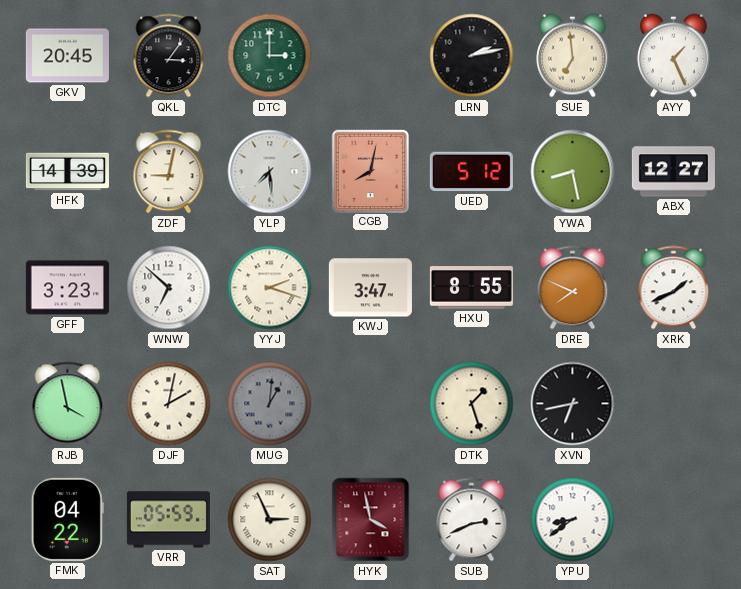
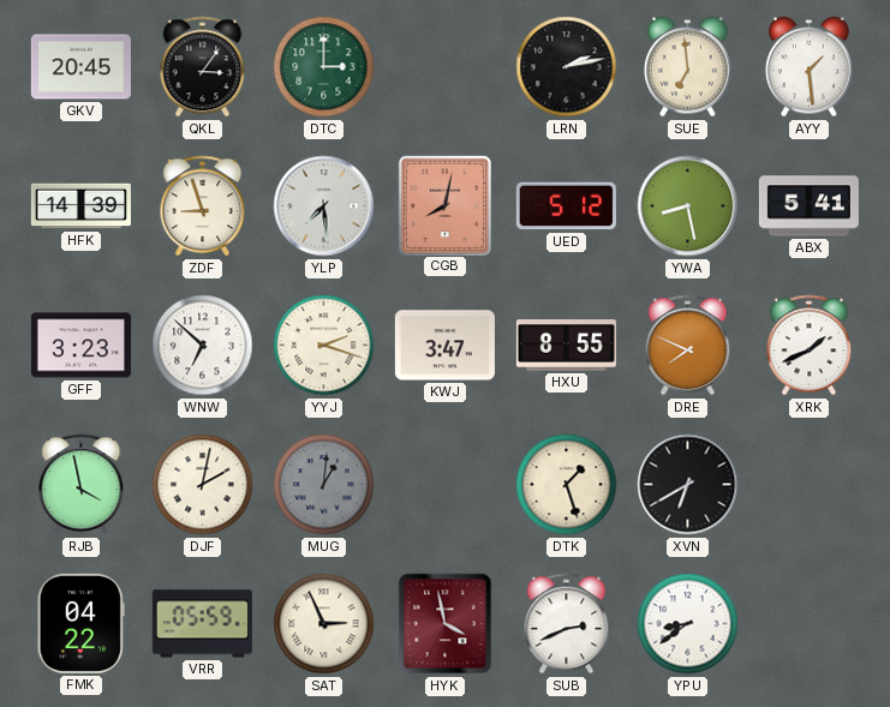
AYY: 1:26 -> 1:29
ZDF: 9:02 -> 8:57
ABX: 12:27 -> 5:41
XVN: 6:43 -> 6:40
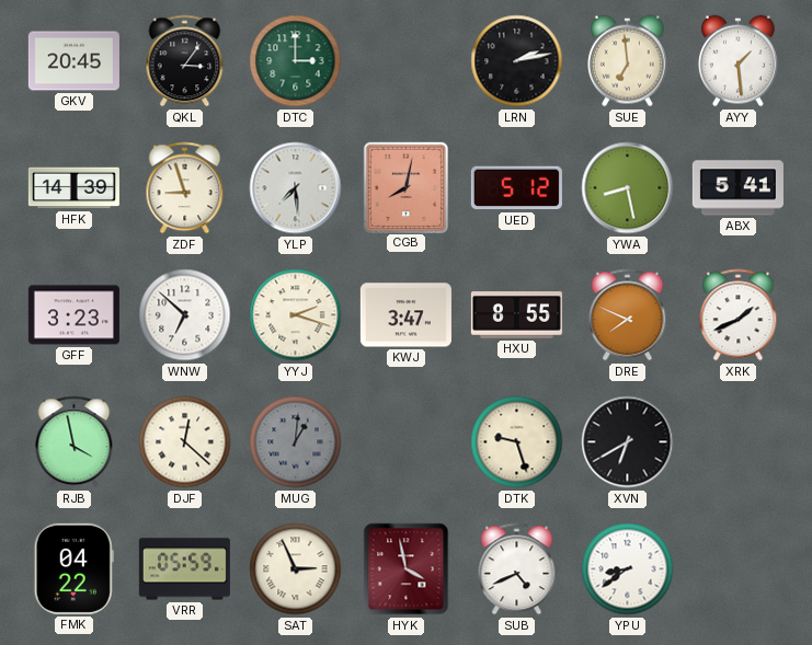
DJF: 2:02 -> 12:22
DTK: 1:27 -> 9:27
SUB: 2:41 -> 4:41
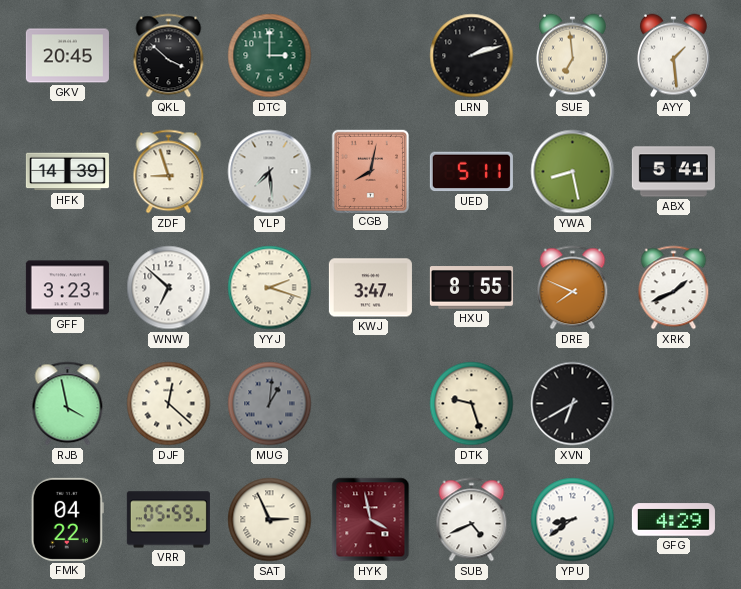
QKL: 3:06 -> 3:52
LRN: 2:13 -> 2:12
UED: 5:12 -> 5:11
GFG: none -> 4:29
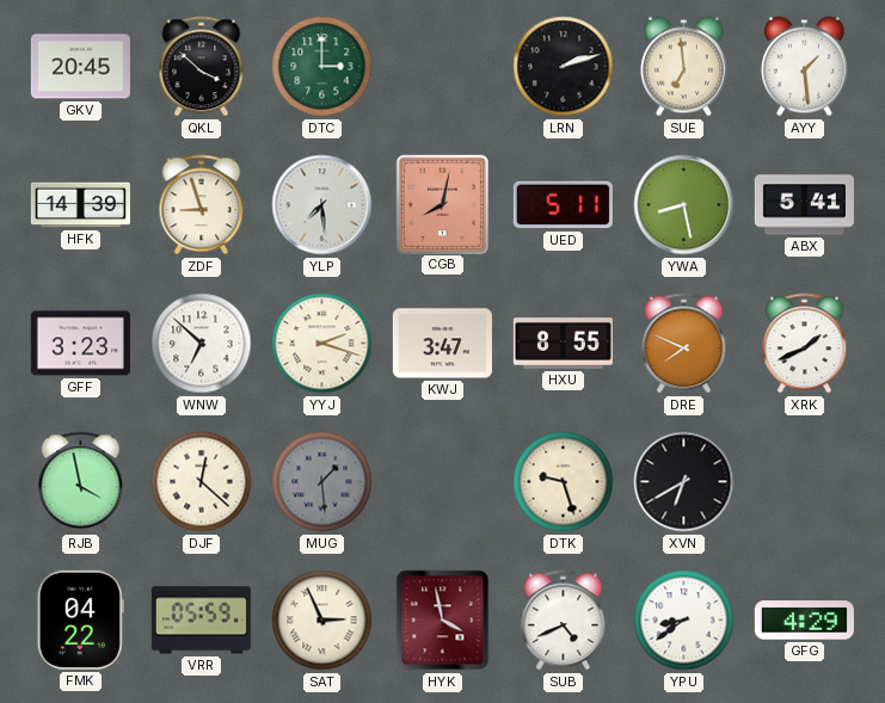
MUG: 1:01 -> 1:29
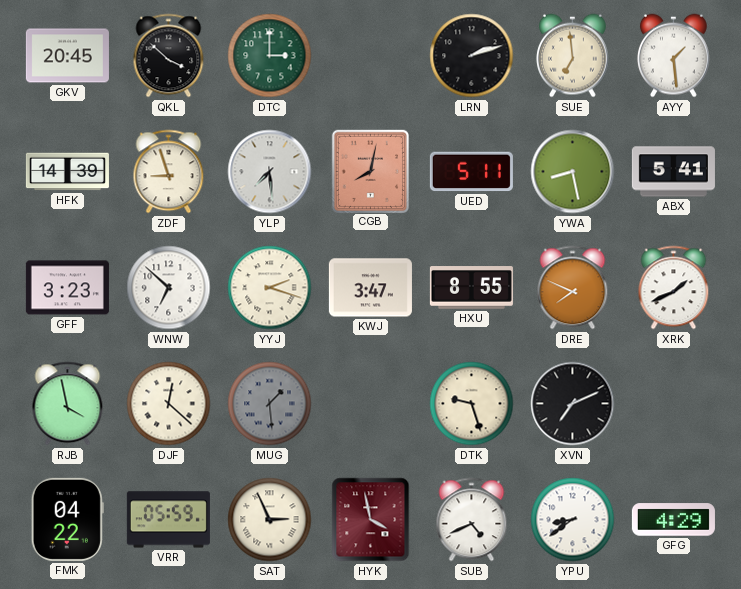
XVN: 6:40 -> 7:11
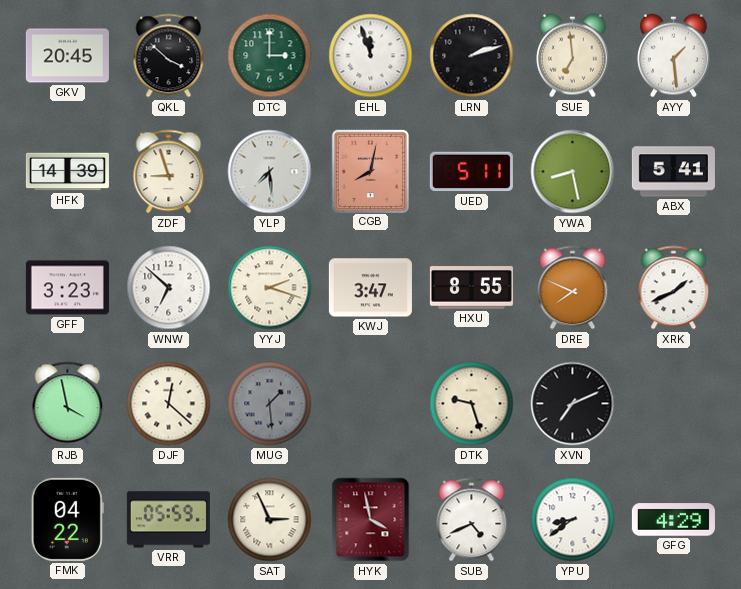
EHL: none -> 11:57
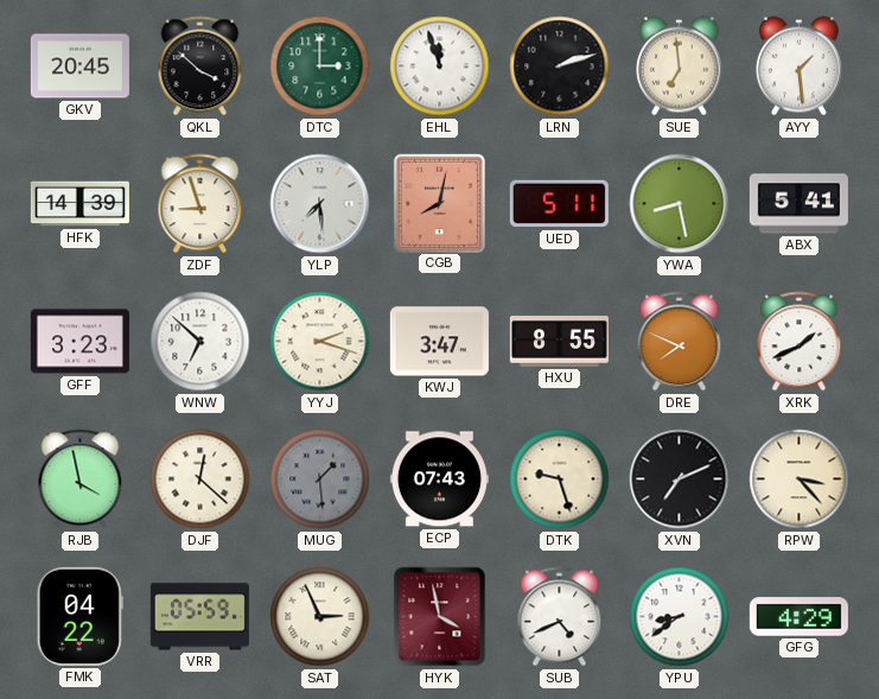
ECP: none -> 07:43
RPW: none -> 3:23
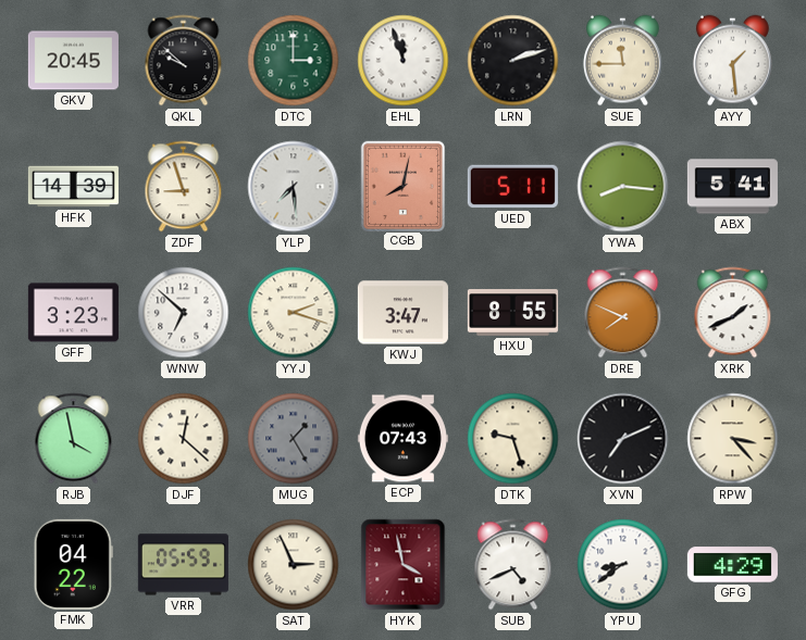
QKL: 3:52 -> 9:52
SUE: 6:59 -> 11:45
YWA: 8:28 -> 8:16
MUG: 1:29 -> 1:25
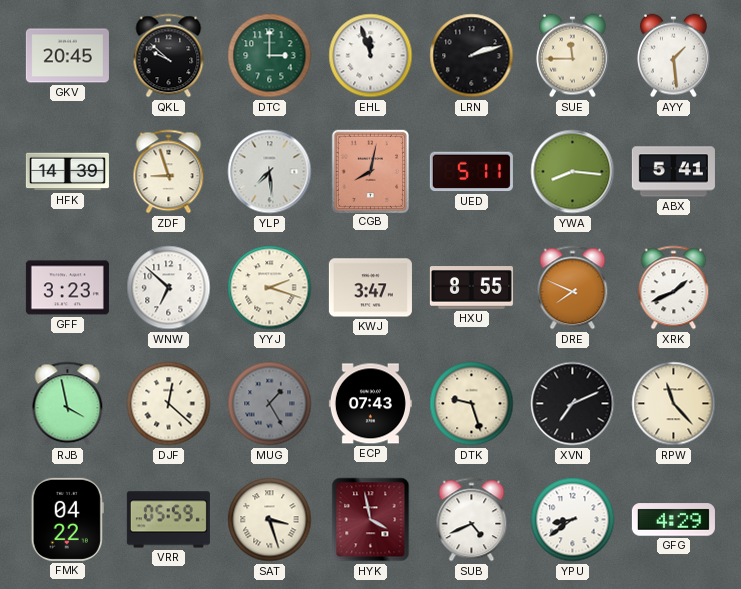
RPW: 3:23 -> 11:23
SAT: 2:56 -> 3:27
